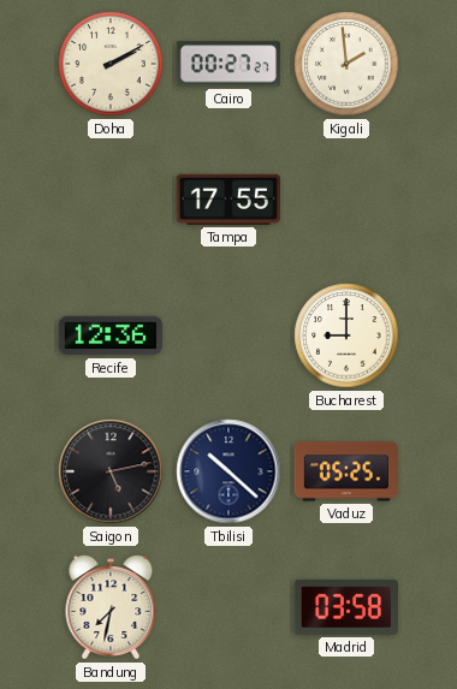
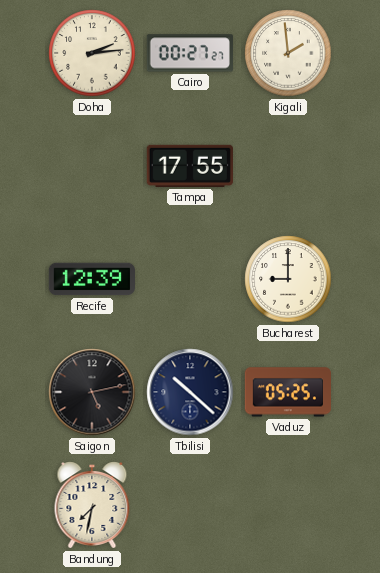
Doha: 2:10 -> 2:14
Recife: 12:36 -> 12:39
Madrid: 03:58 -> none
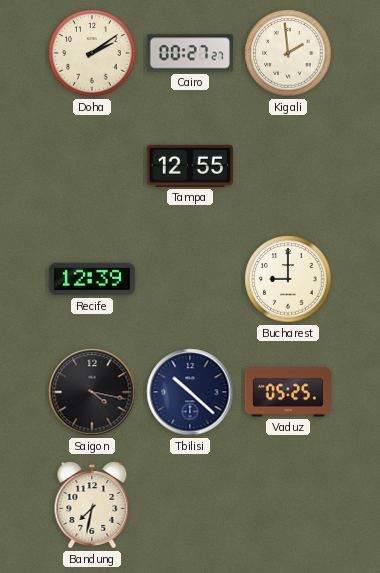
Doha: 2:14 -> 2:09
Tampa: 17:55 -> 12:55
Saigon: 5:13 -> 4:17
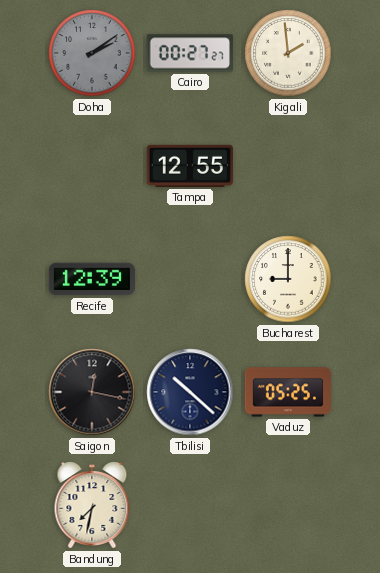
Doha dial: cream -> grey
Saigon: 4:17 -> 12:17
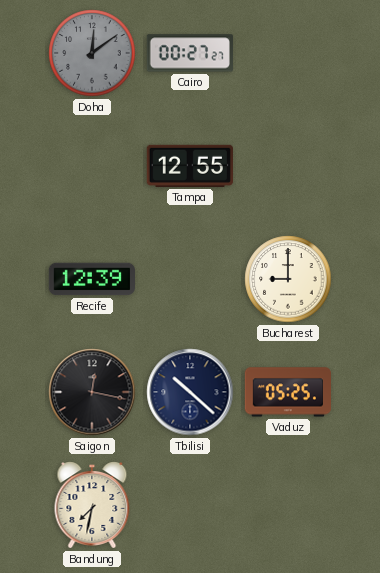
Doha: 2:09 -> 12:09
Kigali: 1:59 -> none
